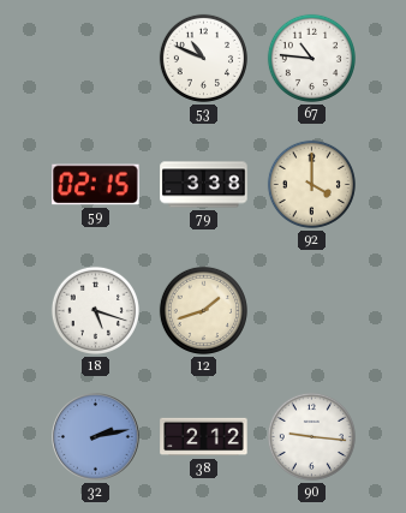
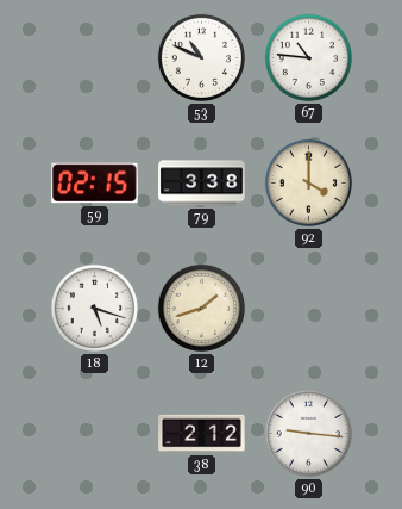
32: 2:13 -> none
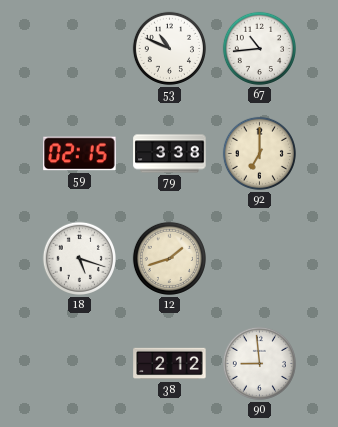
67: 10:46 -> 10:44
92: 4:00 -> 7:00
90: 9:16 -> 8:59
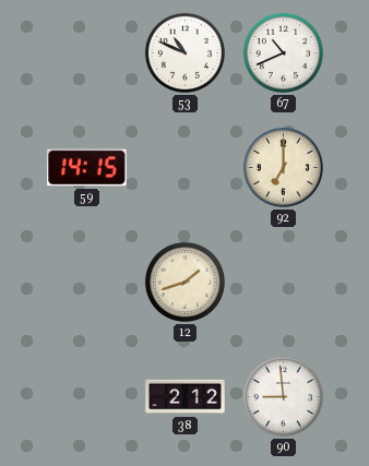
67: 10:44 -> 10:41
59: 02:15 -> 14:15
79: 3:38 -> none
18: 5:18 -> none
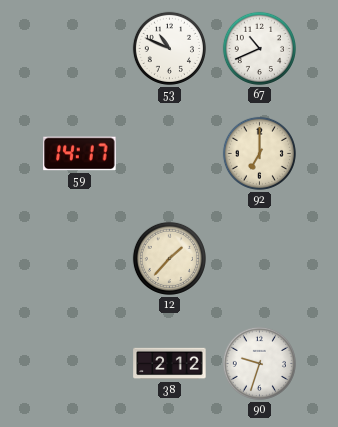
59: 14:15 -> 14:17
12: 1:42 -> 1:37
90: 8:59 -> 9:33
